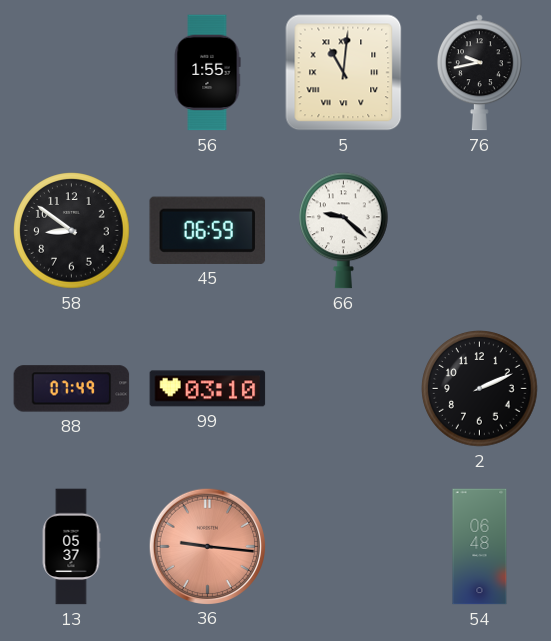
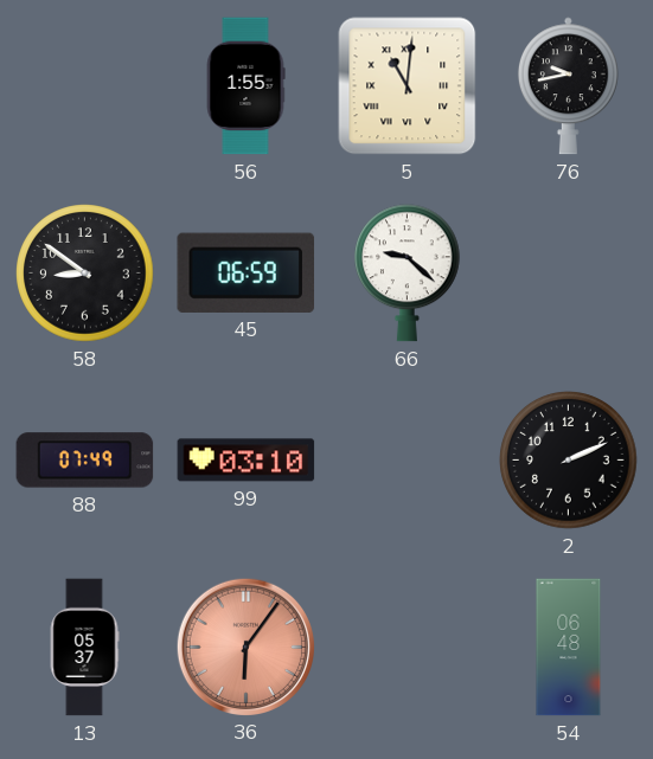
36: 9:16 -> 6:06
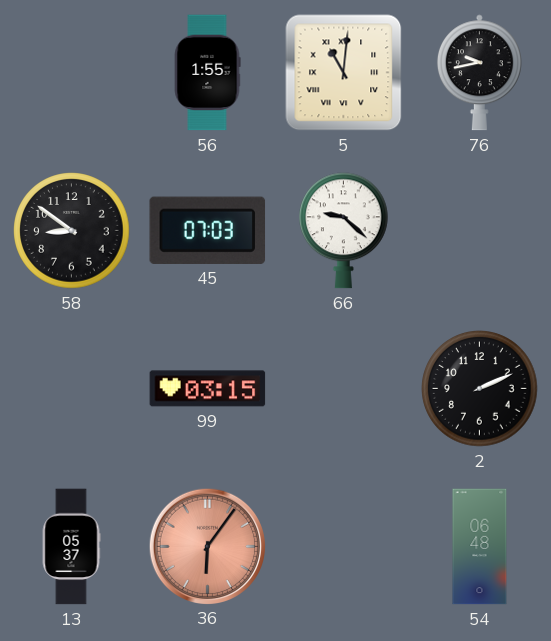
45: 06:59 -> 07:03
88: 07:49 -> none
99: 03:10 -> 03:15
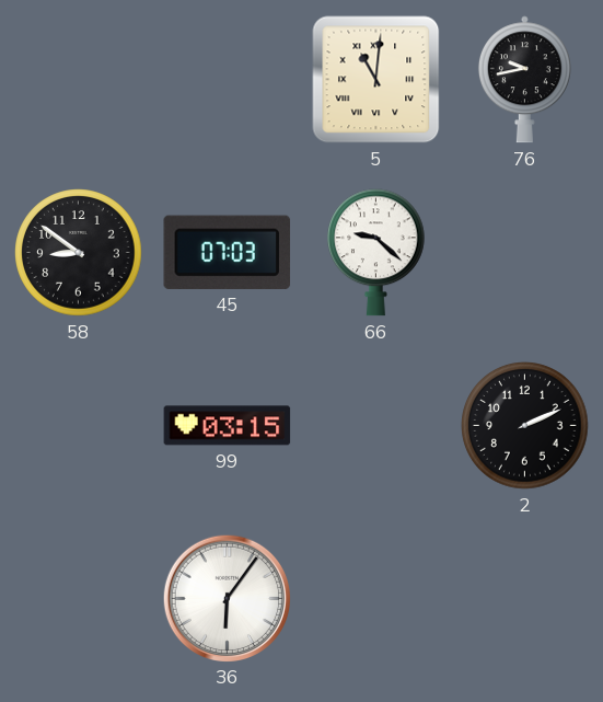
56: 1:55 -> none
13: 05:37 -> none
36 dial: salmon -> white
54: 06:48 -> none
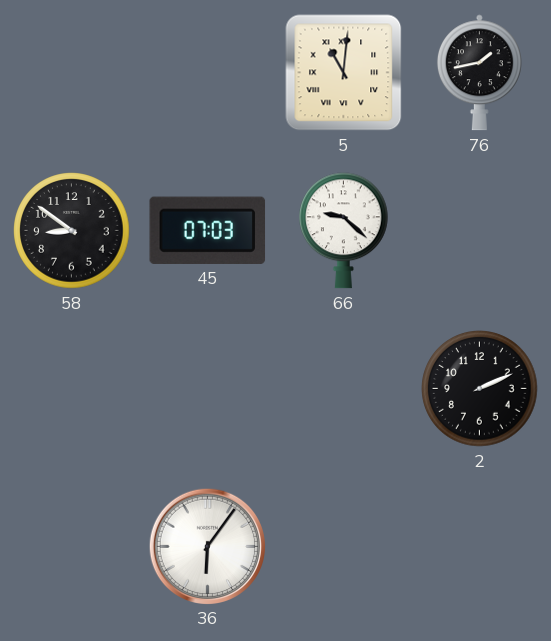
76: 9:43 -> 1:43
99: 03:15 -> none
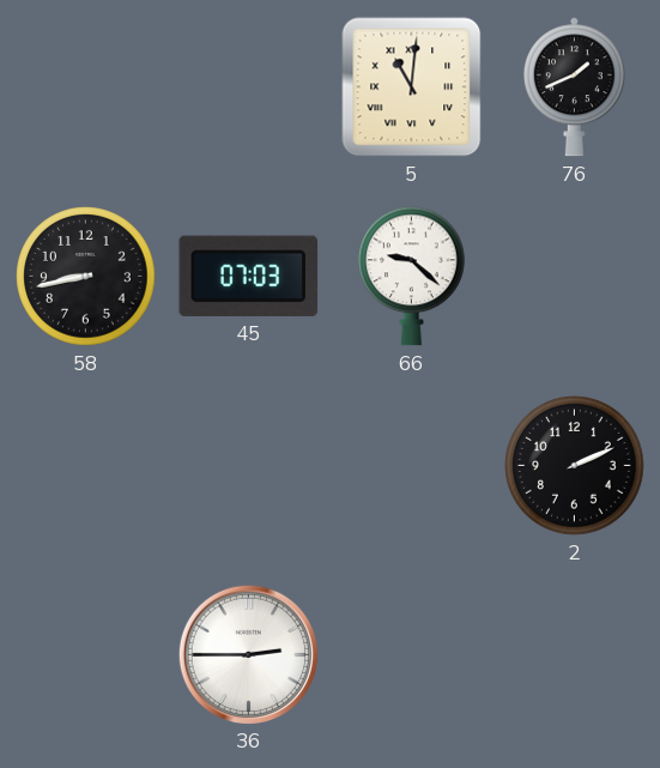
76: 1:43 -> 1:41
58: 8:51 -> 8:43
36: 6:06 -> 2:45
